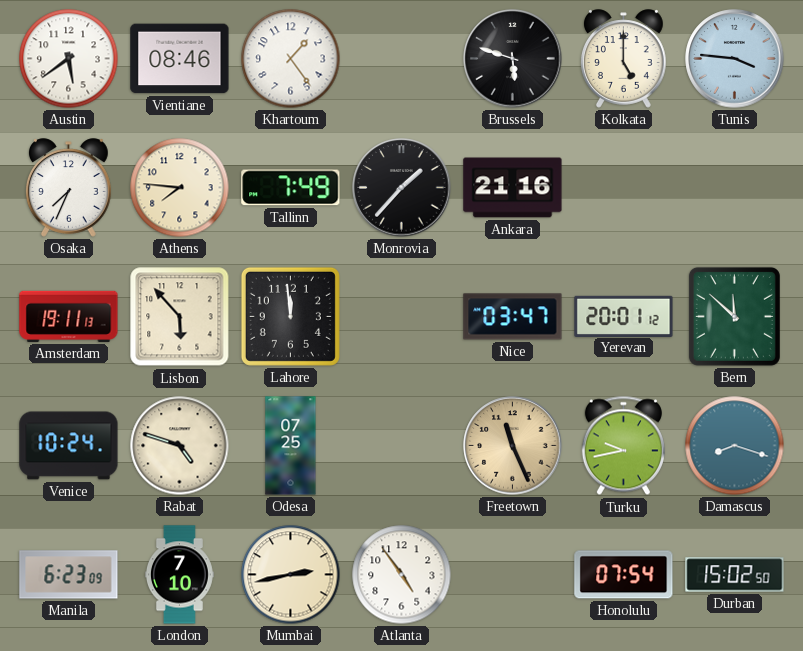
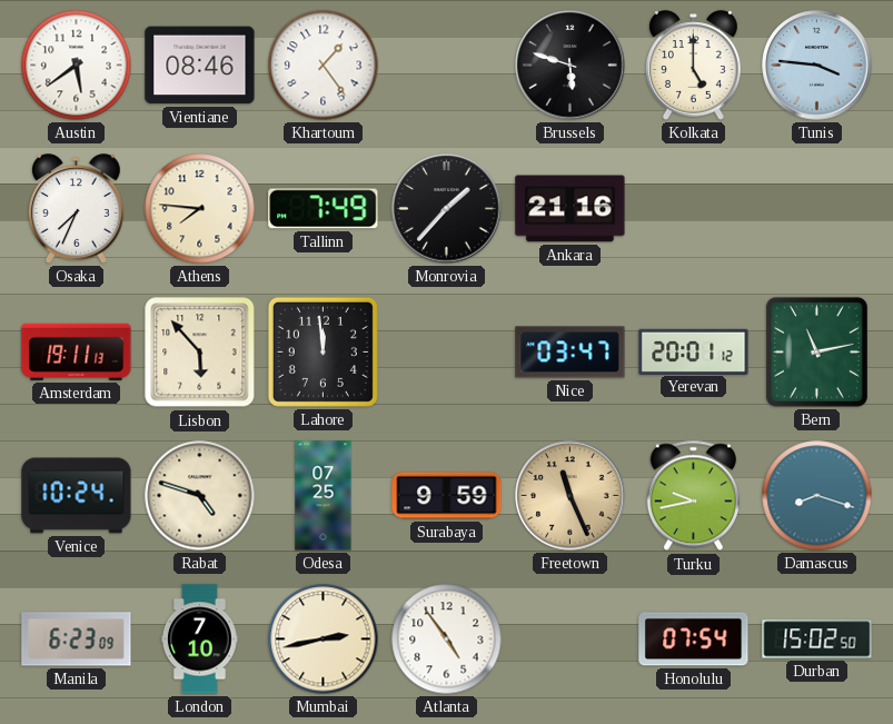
Bern: 11:52 -> 11:13
Surabaya: none -> 9:59
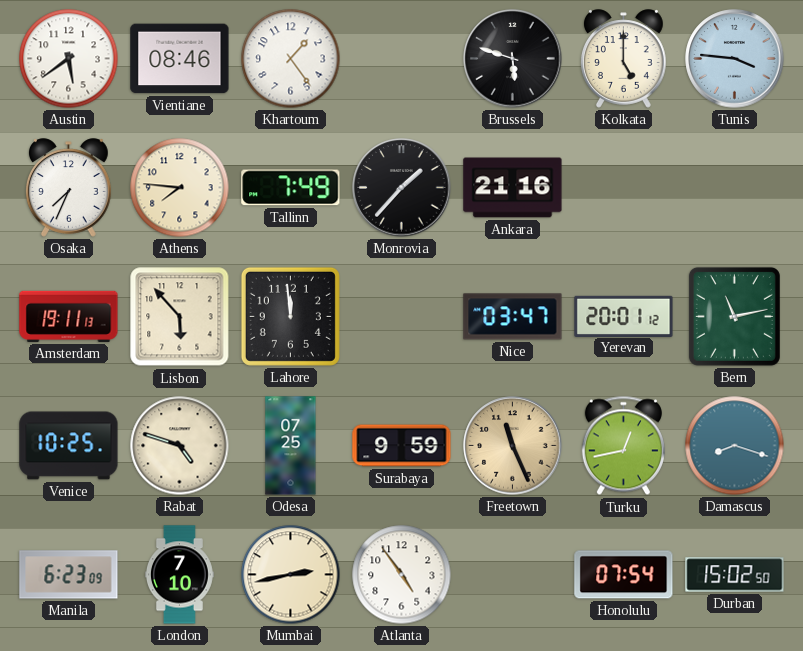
Venice: 10:24 -> 10:25
Turku: 9:43 -> 12:43
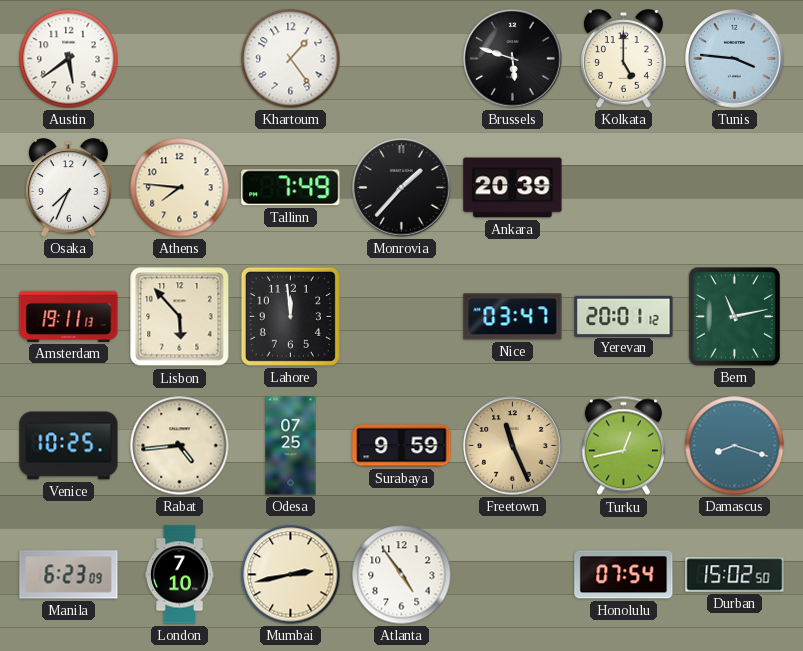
Vientiane: 08:46 -> none
Ankara: 21:16 -> 20:39
Rabat: 4:48 -> 4:44
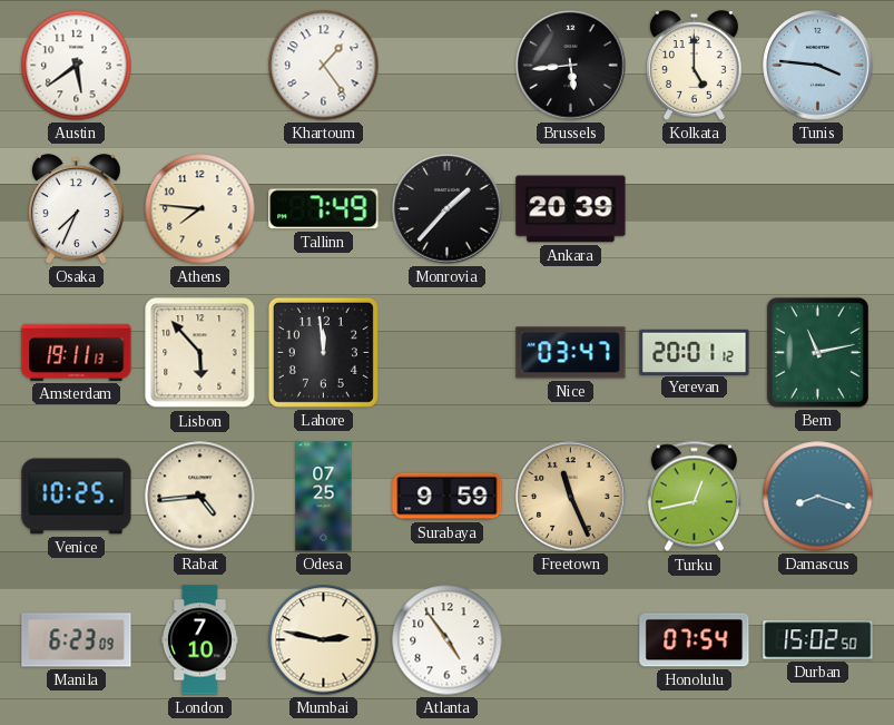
Brussels: 5:48 -> 5:44
Mumbai: 2:43 -> 2:47
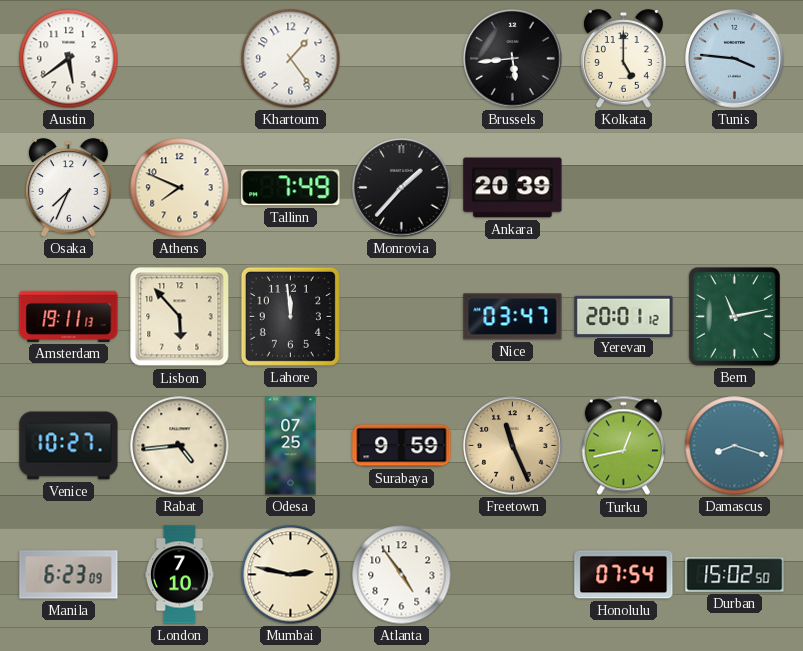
Athens: 7:46 -> 7:49
Venice: 10:25 -> 10:27
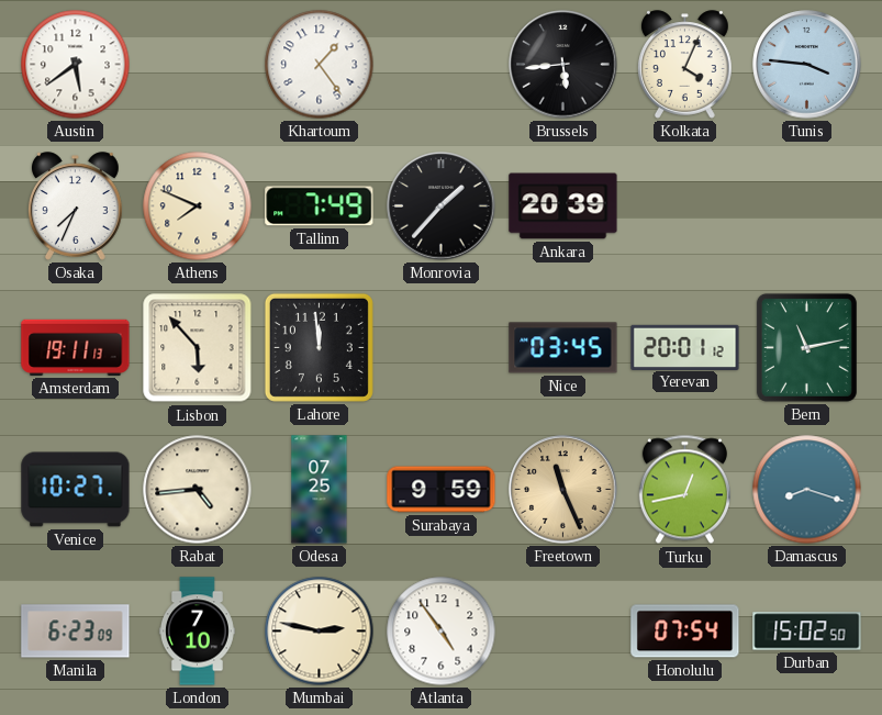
Kolkata: 5:00 -> 4:04
Nice: 03:47 -> 03:45
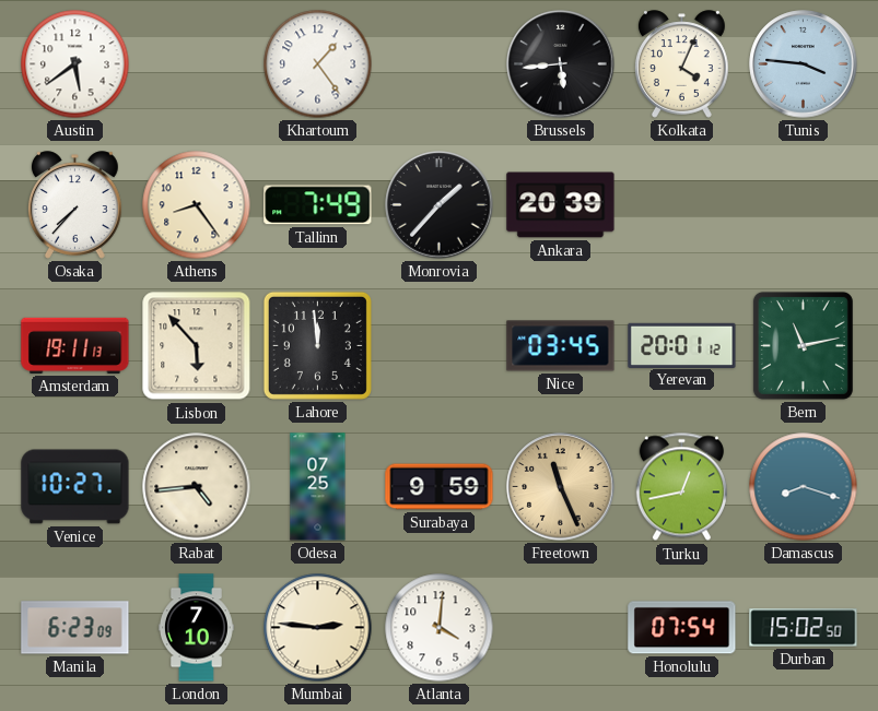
Osaka: 7:34 -> 7:37
Athens: 7:49 -> 8:24
Mumbai: 2:47 -> 2:46
Atlanta: 4:54 -> 4:01
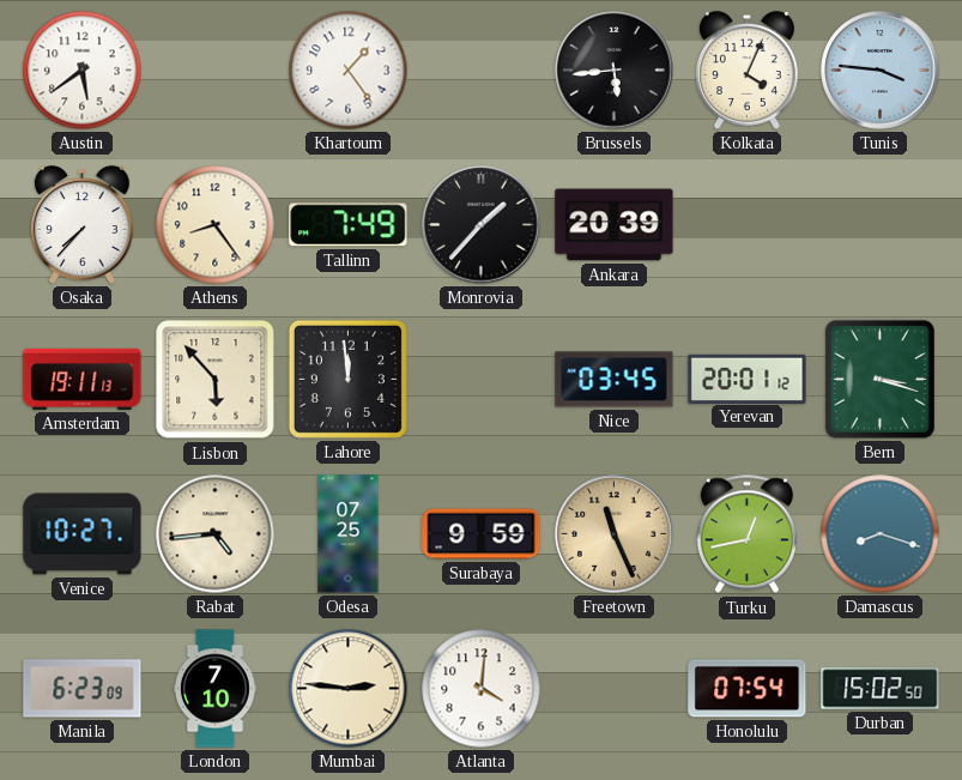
Bern: 11:13 -> 3:18
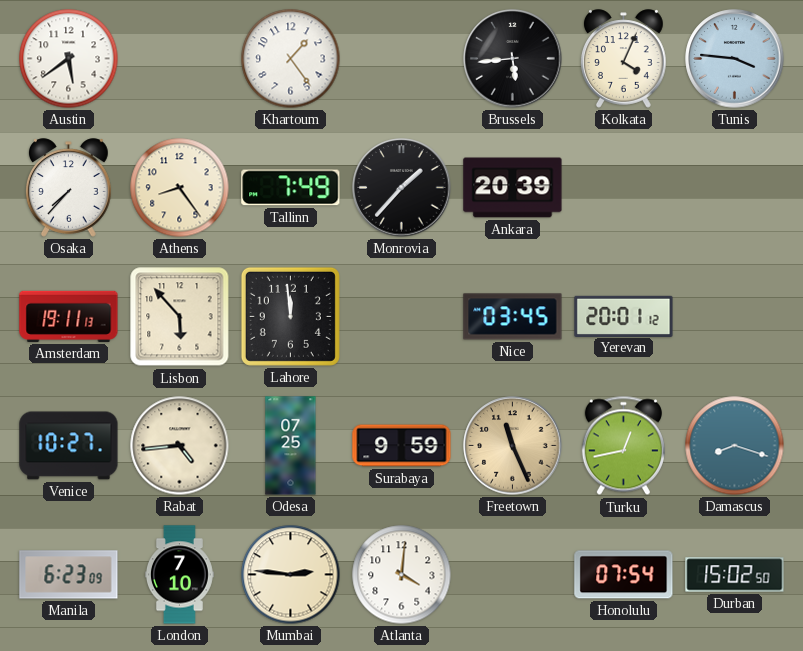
Bern: 3:18 -> none
